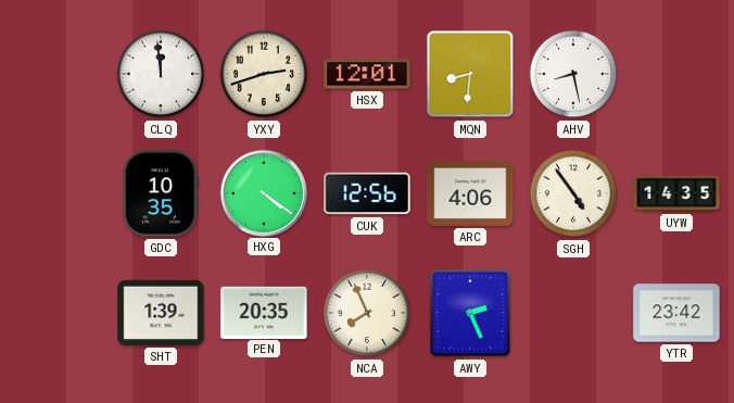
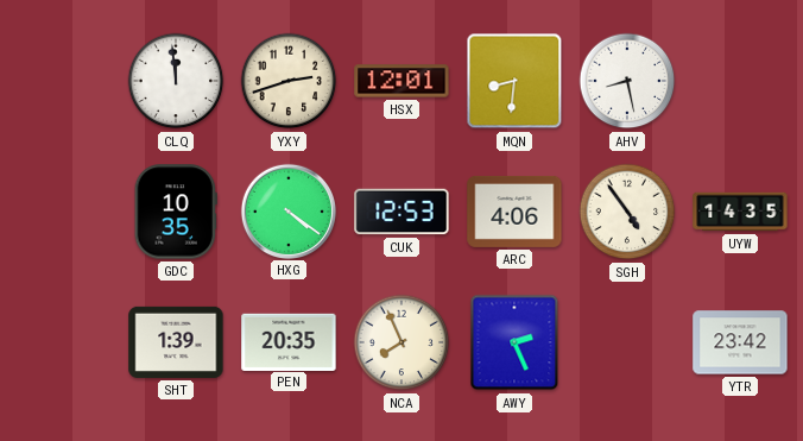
CUK: 12:56 -> 12:53
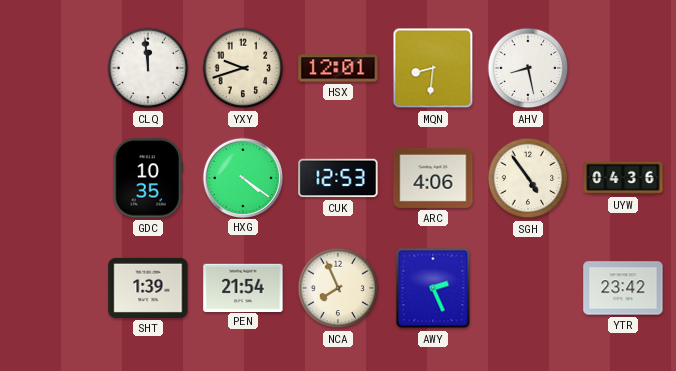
YXY: 2:42 -> 9:42
UYW: 14:35 -> 04:36
PEN: 20:35 -> 21:54
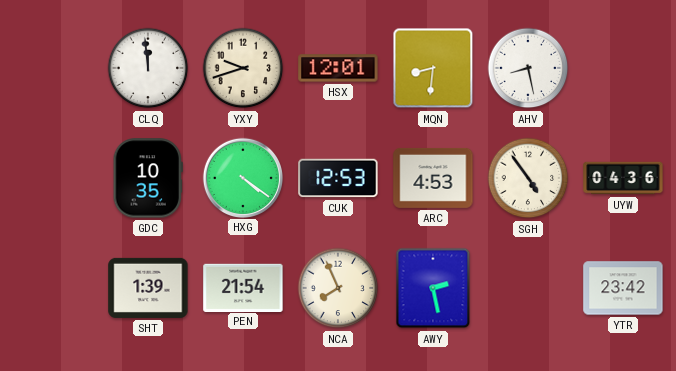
ARC: 4:06 -> 4:53
AWY: 2:26 -> 2:28
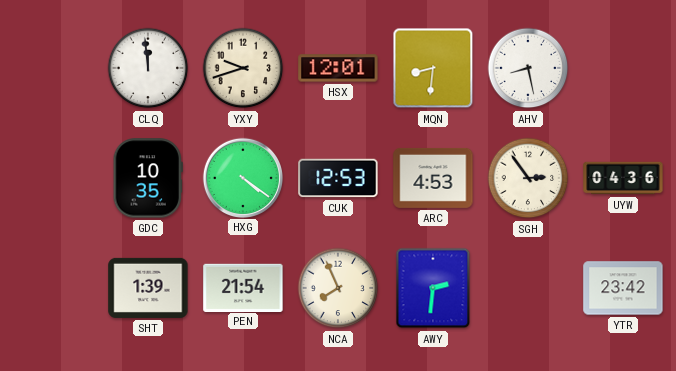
SGH: 4:54 -> 2:54
AWY: 2:28 -> 2:31
